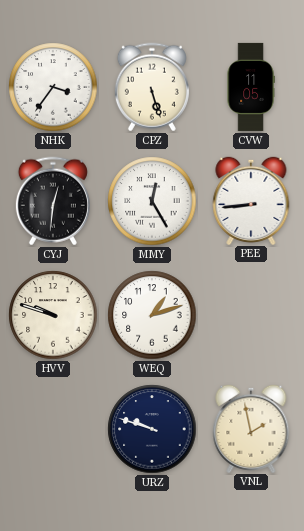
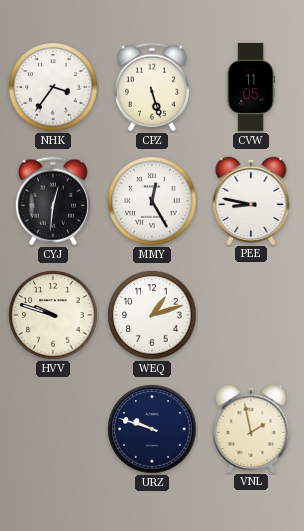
PEE: 8:44 -> 8:47
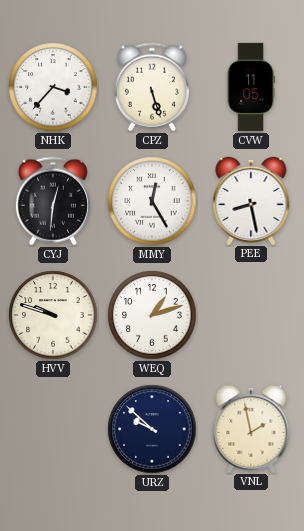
NHK: 3:36 -> 3:37
PEE: 8:47 -> 8:28
URZ: 9:48 -> 9:52
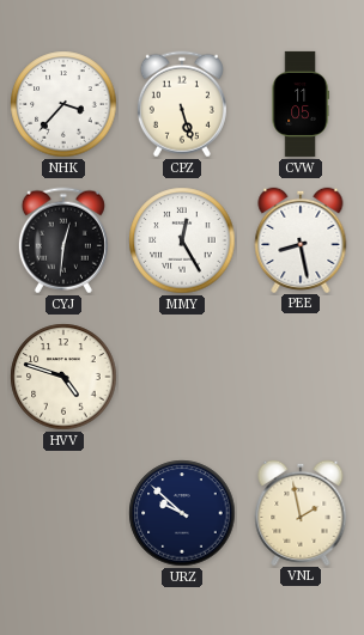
HVV: 9:48 -> 4:48
WEQ: 1:12 -> none
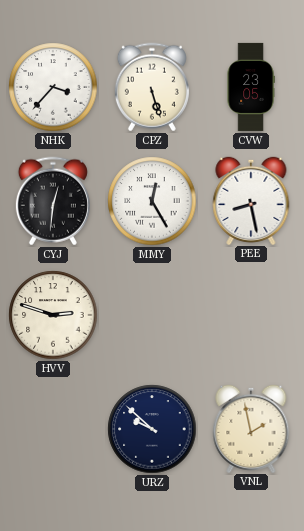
CVW: 11:05 -> 23:05
HVV: 4:48 -> 2:48
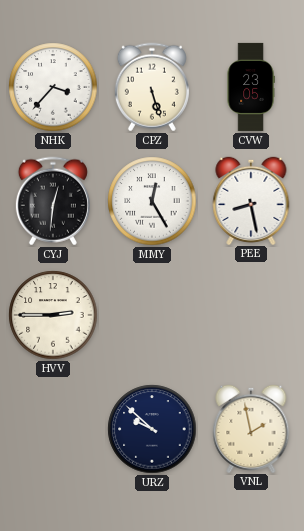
HVV: 2:48 -> 2:45
